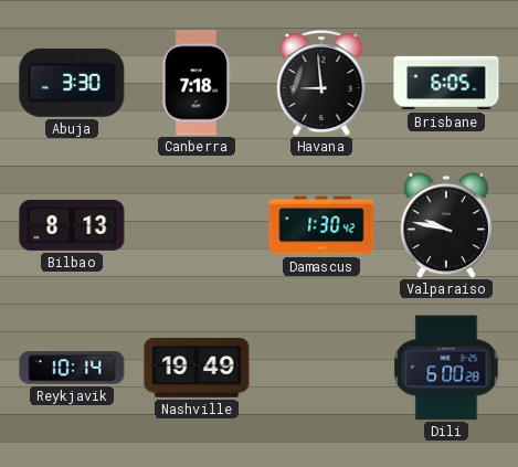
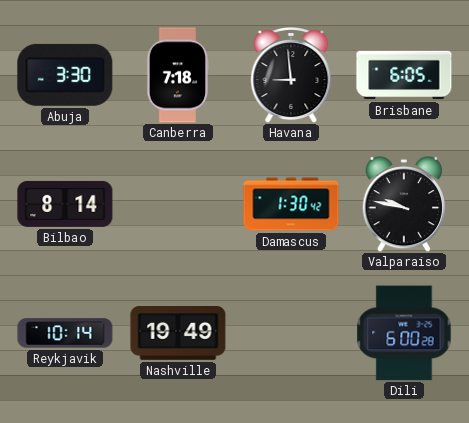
Bilbao: 8:13 -> 8:14
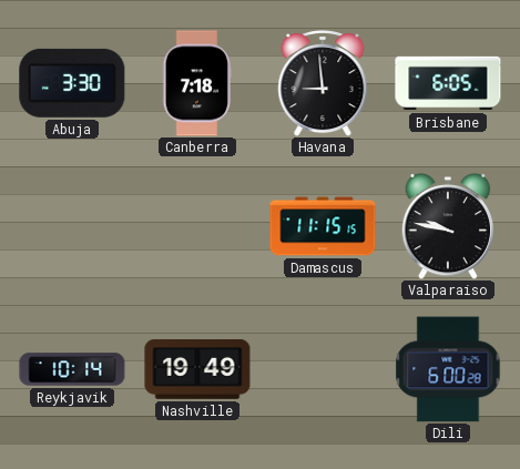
Bilbao: 8:14 -> none
Damascus: 1:30 -> 11:15
